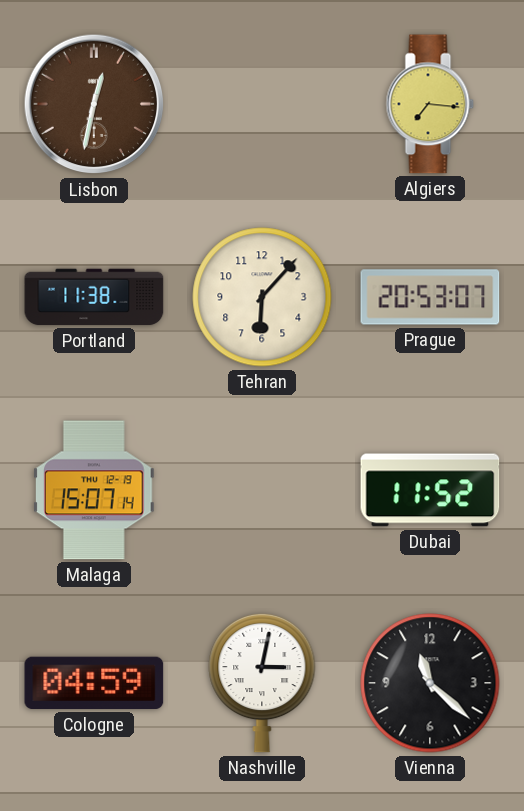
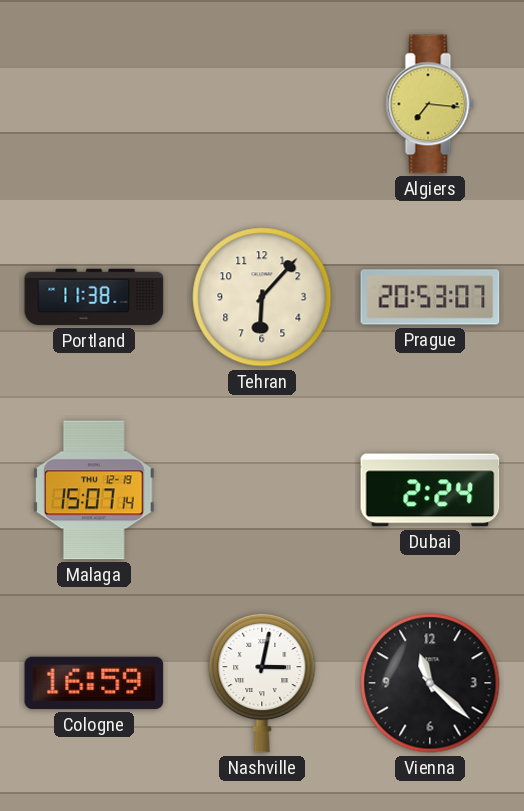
Lisbon: 12:32 -> none
Dubai: 11:52 -> 2:24
Cologne: 04:59 -> 16:59
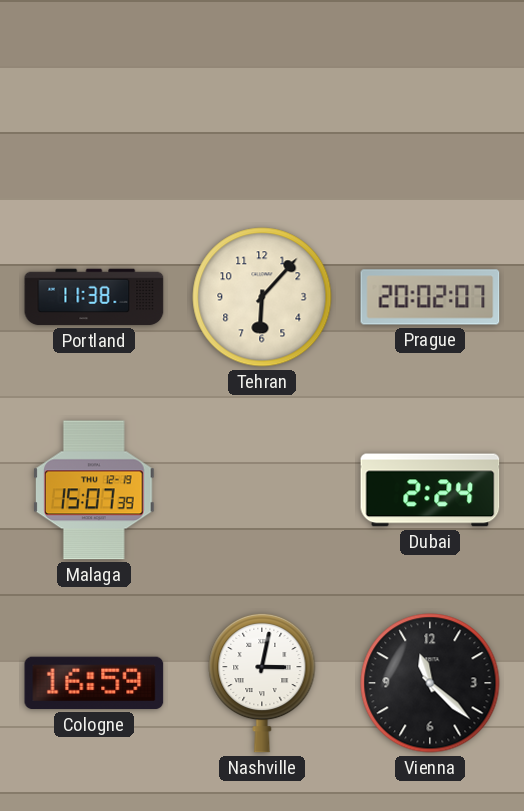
Algiers: 7:16 -> none
Prague: 20:53 -> 20:02
Malaga: 15:07:14 -> 15:07:39
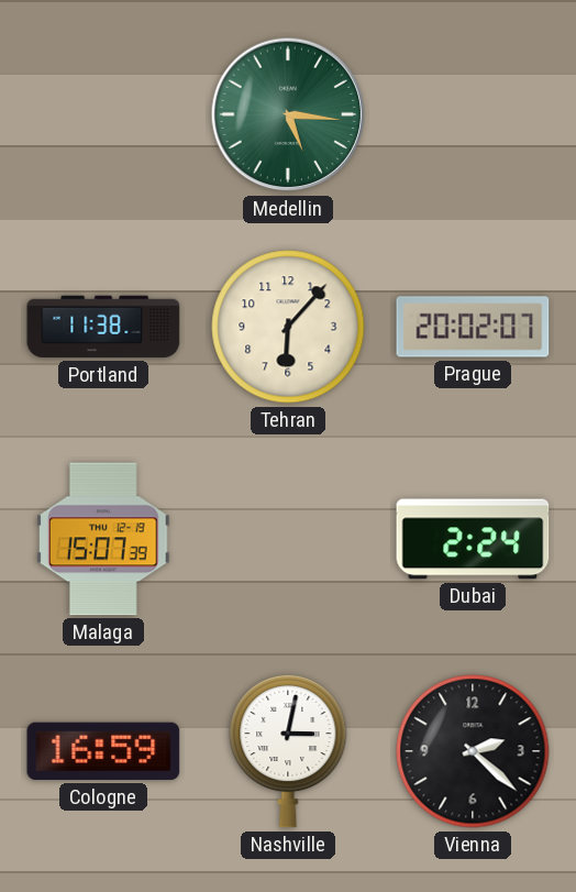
Medellin: none -> 5:16
Vienna: 11:22 -> 2:22
